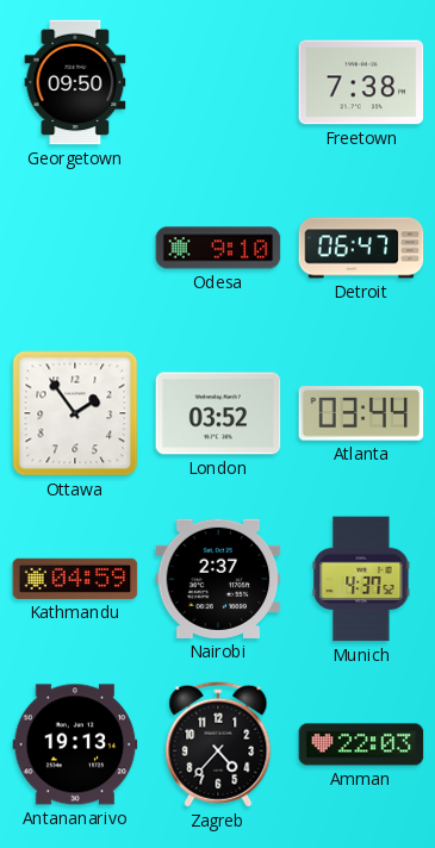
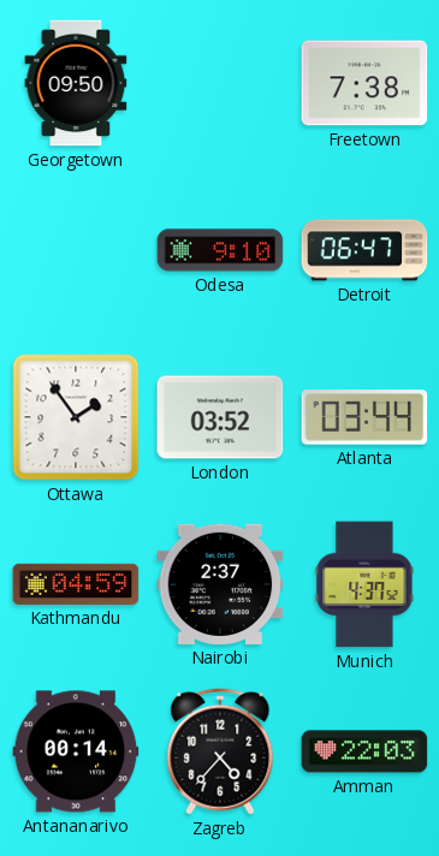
Antananarivo: 19:13 -> 00:14
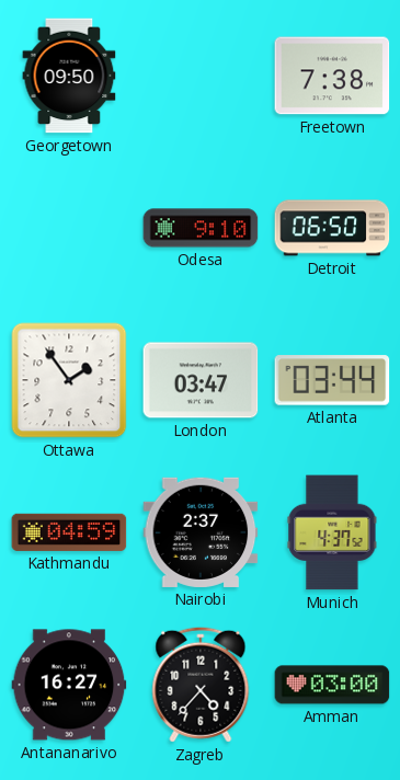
Detroit: 06:47 -> 06:50
London: 03:52 -> 03:47
Antananarivo: 00:14 -> 16:27
Amman: 22:03 -> 03:00
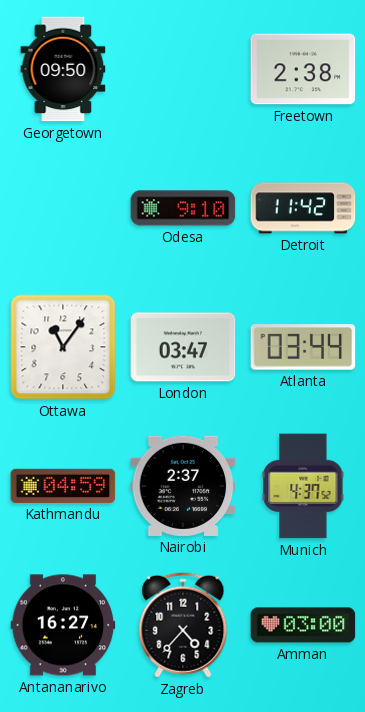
Freetown: 7:38 -> 2:38
Detroit: 06:50 -> 11:42
Ottawa: 1:54 -> 11:06
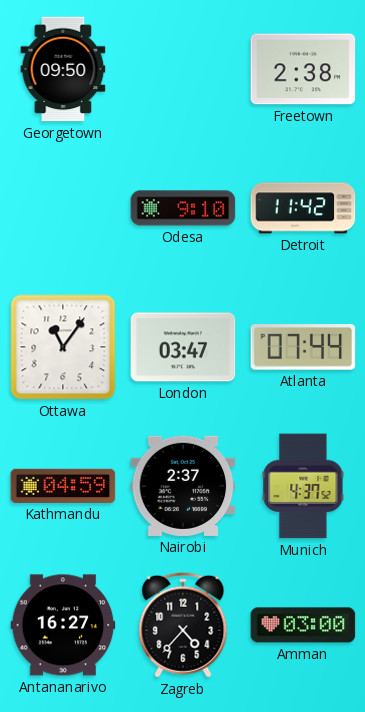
Atlanta: 03:44 -> 07:44
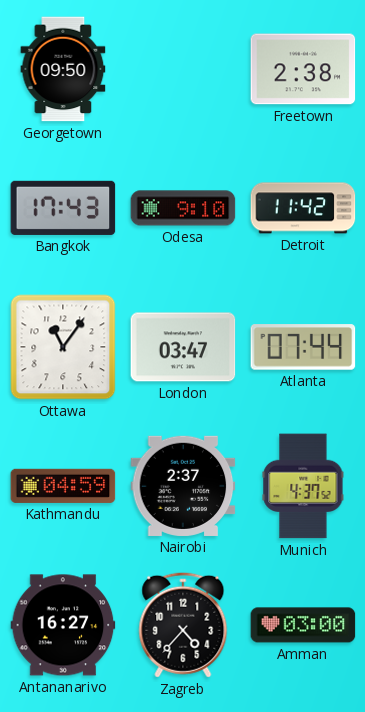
Bangkok: none -> 17:43
